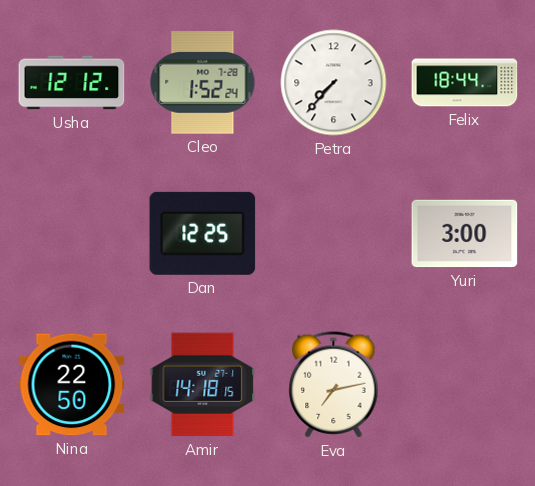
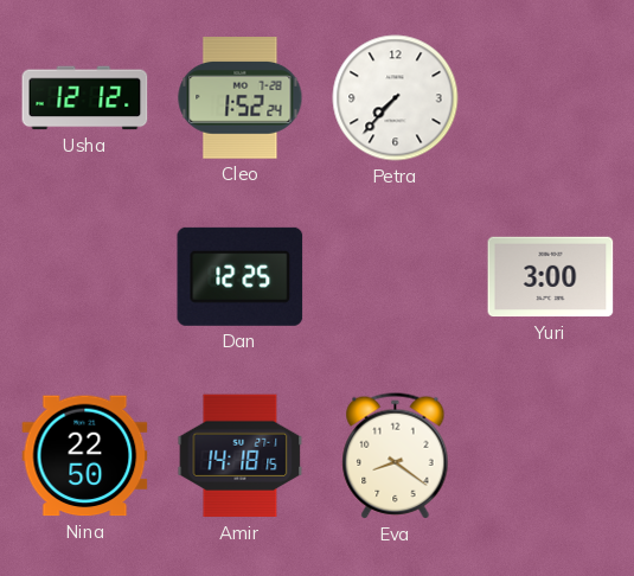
Felix: 18:44 -> none
Eva: 7:13 -> 8:21
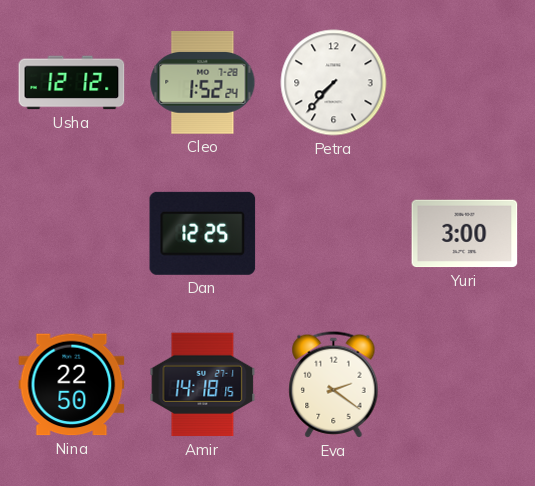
Eva: 8:21 -> 2:21
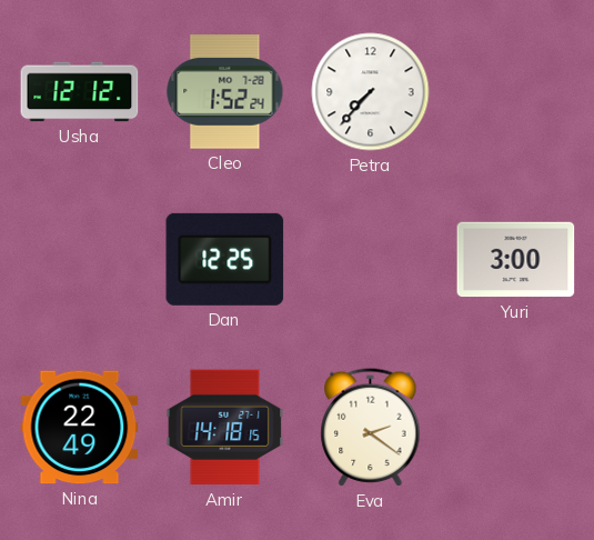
Nina: 22:50 -> 22:49
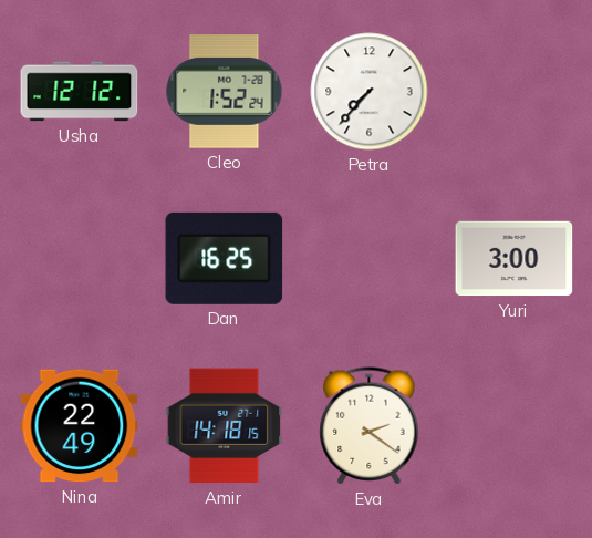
Dan: 12:25 -> 16:25
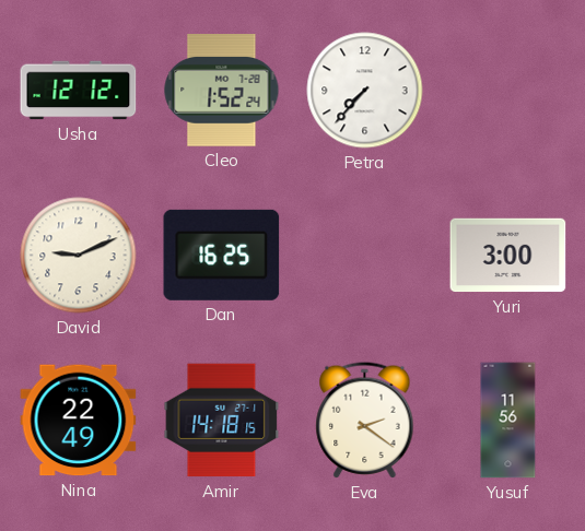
David: none -> 9:11
Yusuf: none -> 11:56
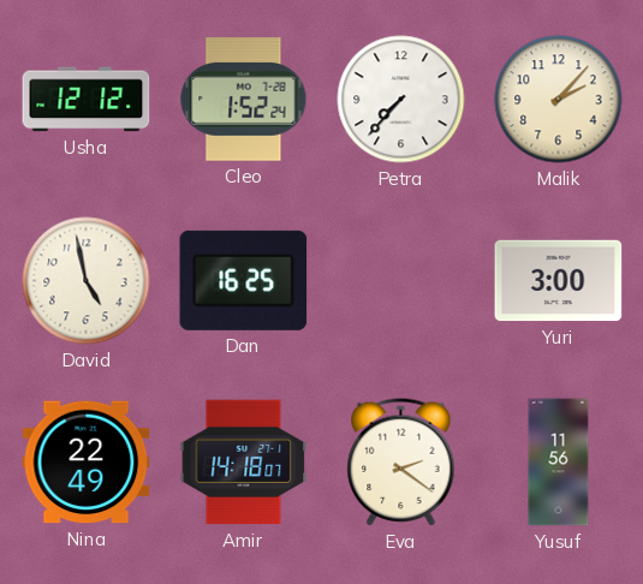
Malik: none -> 2:07
David: 9:11 -> 4:58
Amir: 14:18:15 -> 14:18:07
